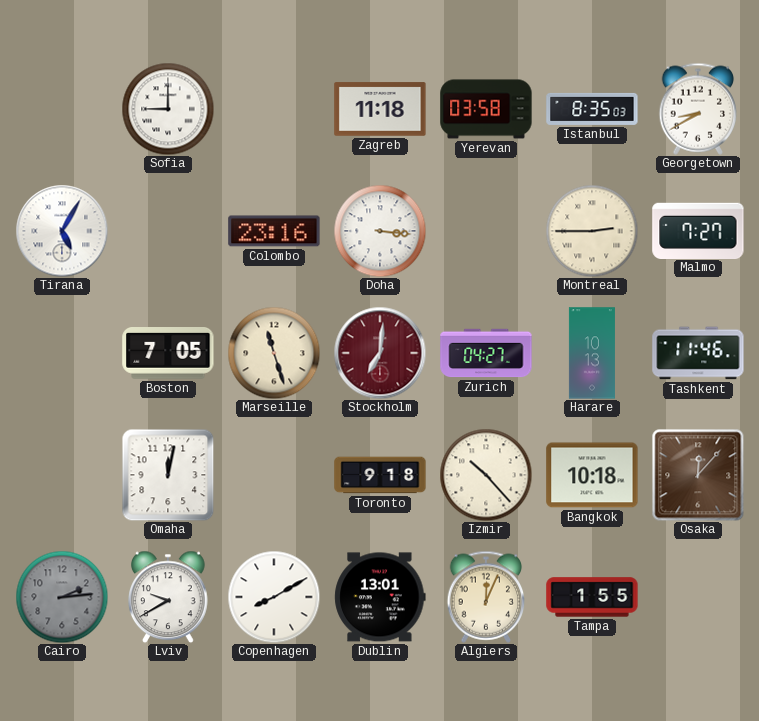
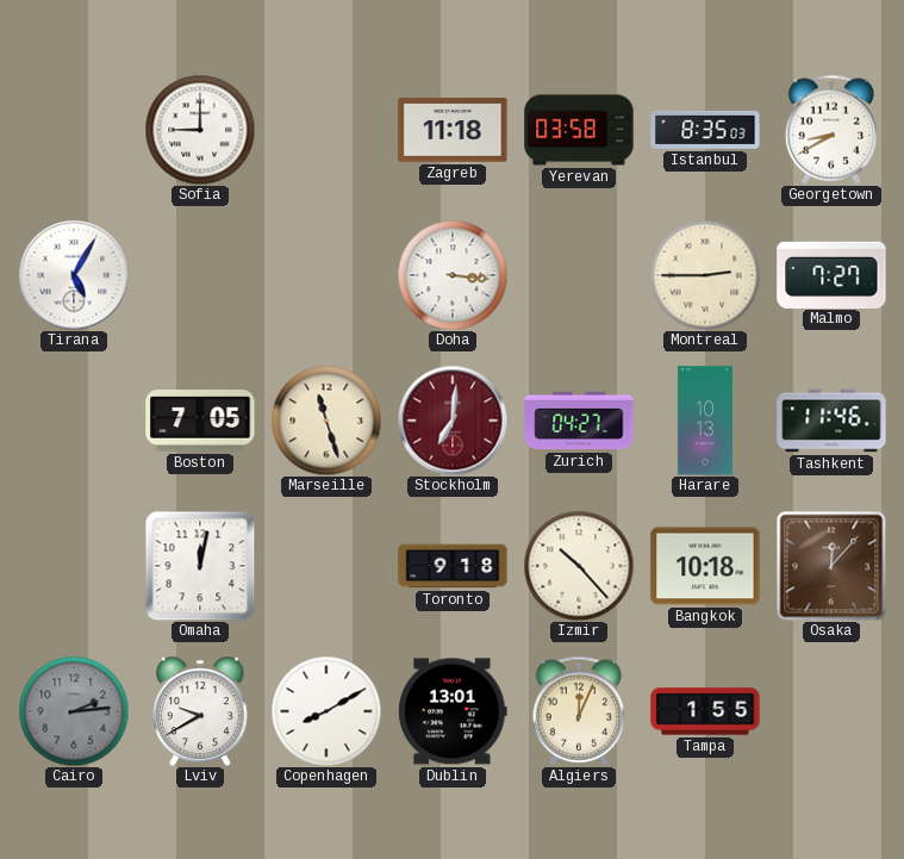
Colombo: 23:16 -> none
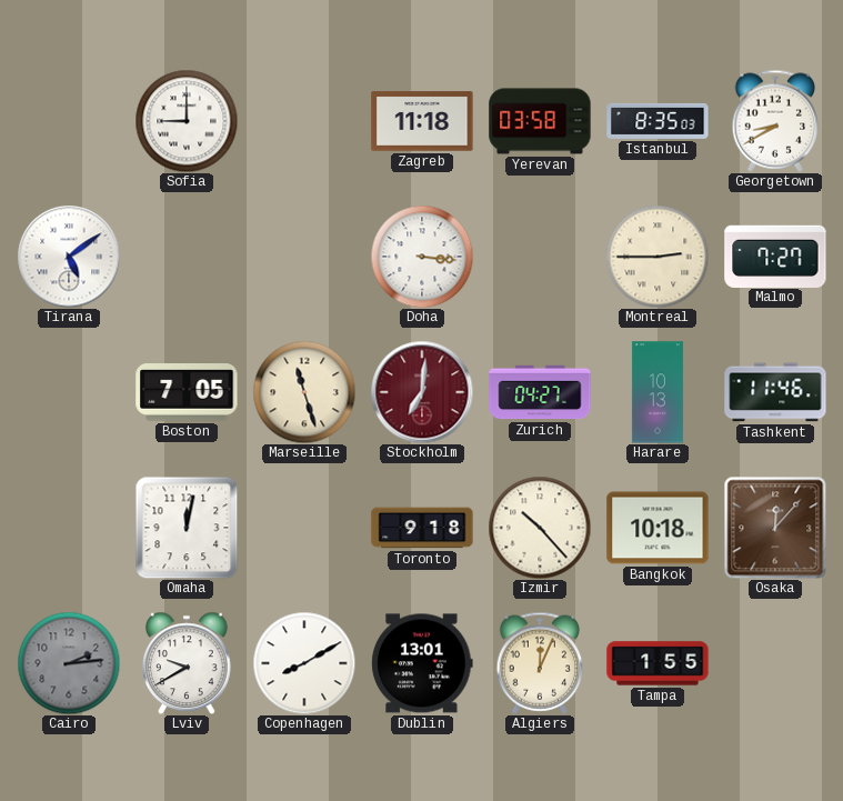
Tirana: 5:05 -> 5:09
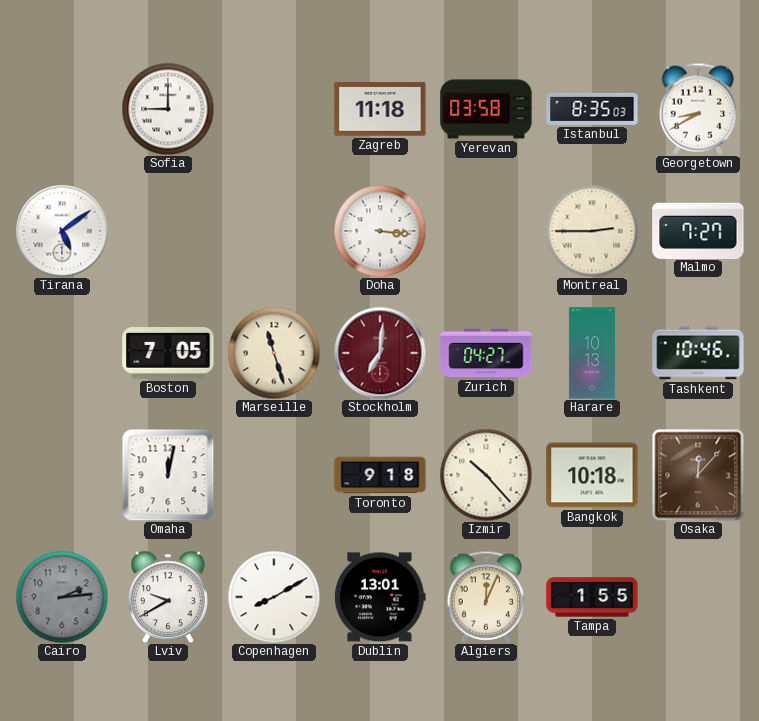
Tashkent: 11:46 -> 10:46
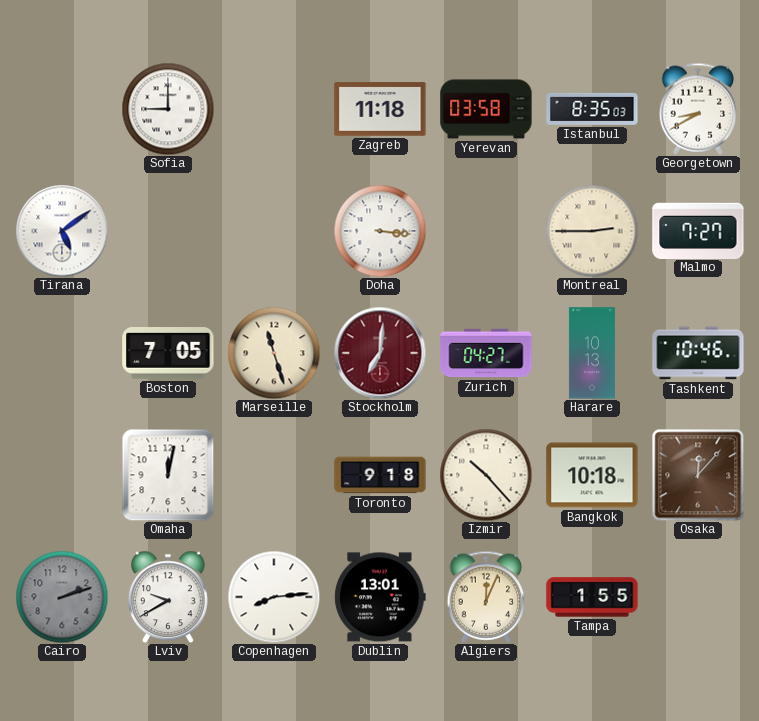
Cairo: 2:14 -> 2:12
Copenhagen: 8:10 -> 8:14
